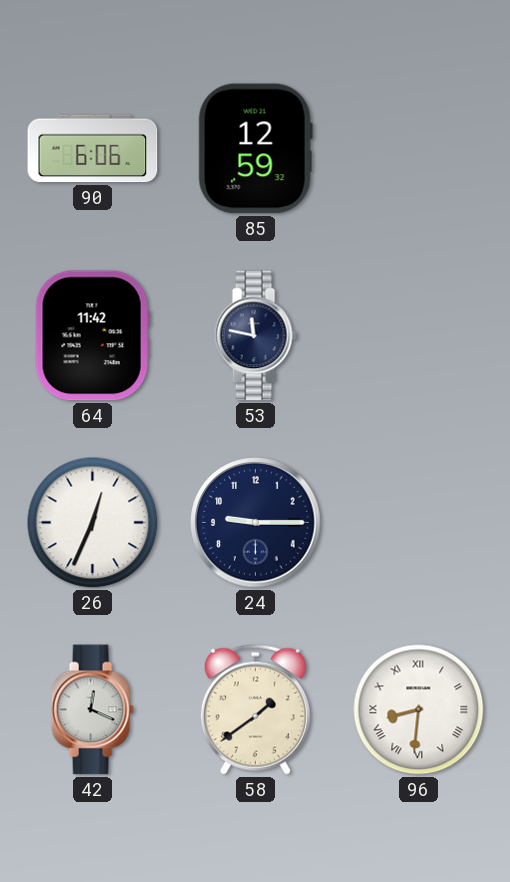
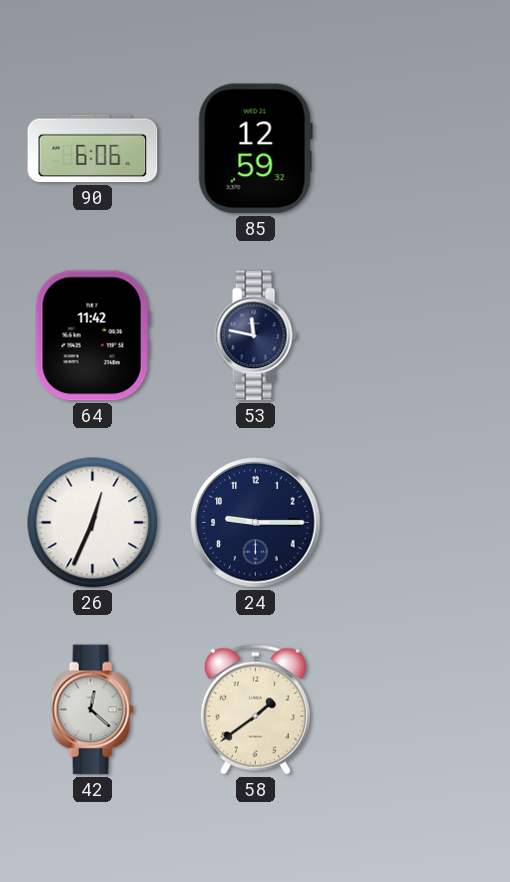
42: 12:19 -> 12:22
96: 8:31 -> none
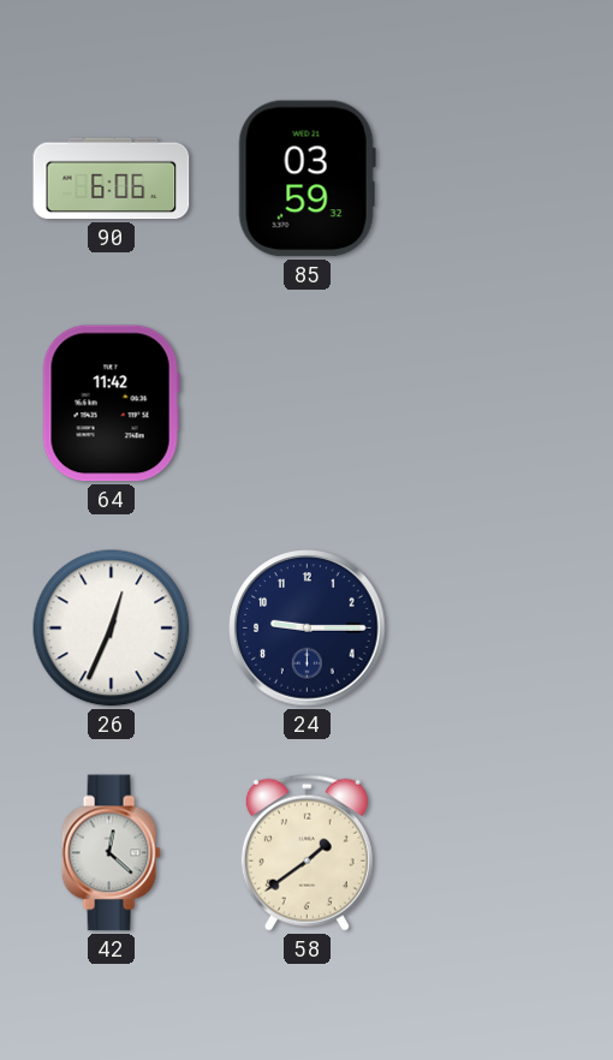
85: 12:59 -> 03:59
53: 11:47 -> none
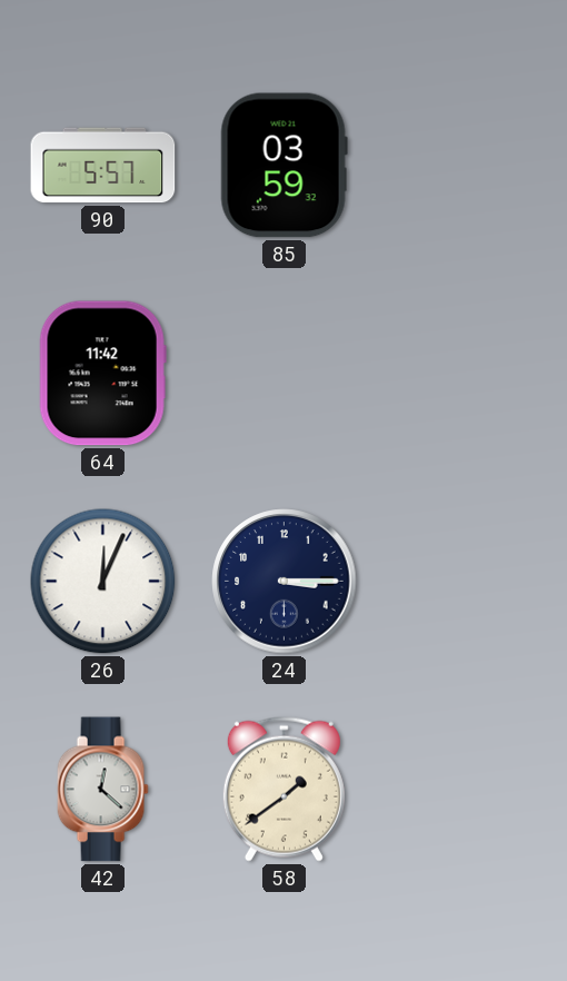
90: 6:06 -> 5:57
26: 12:34 -> 12:04
24: 9:15 -> 3:15
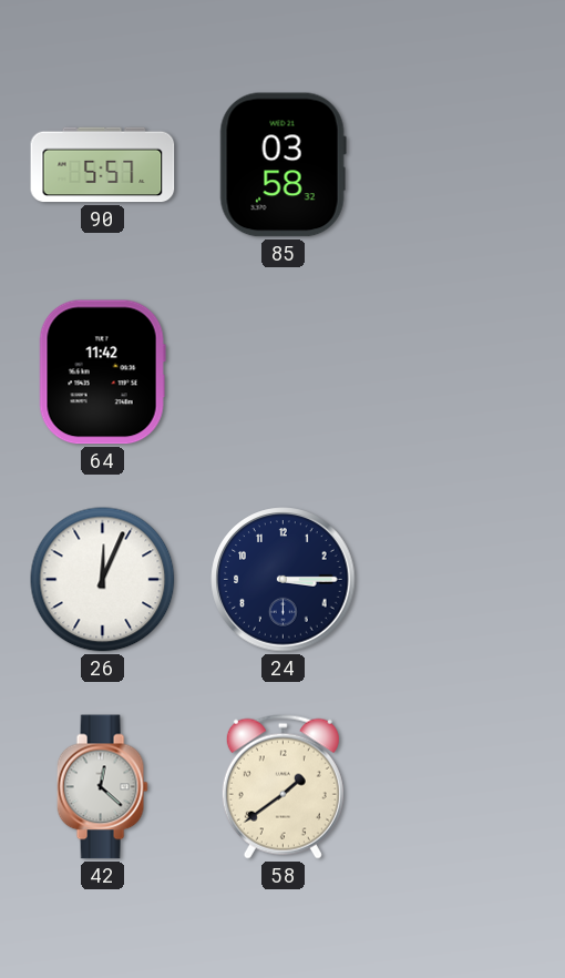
85: 03:59 -> 03:58
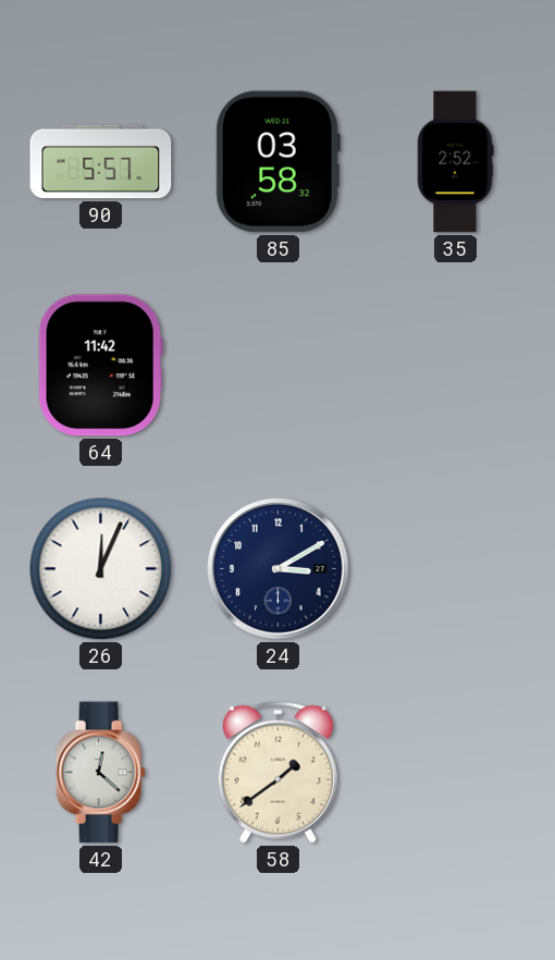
35: none -> 2:52
24: 3:15 -> 3:10
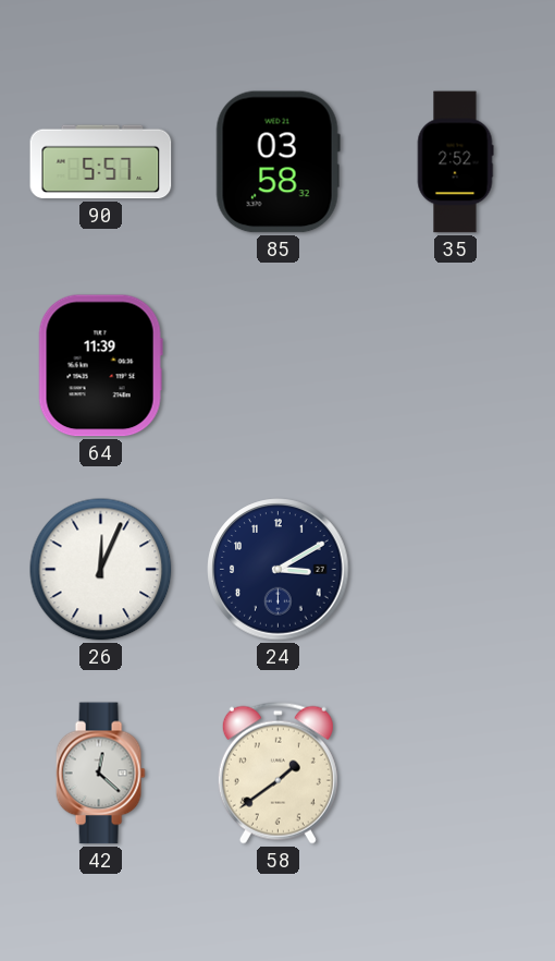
64: 11:42 -> 11:39
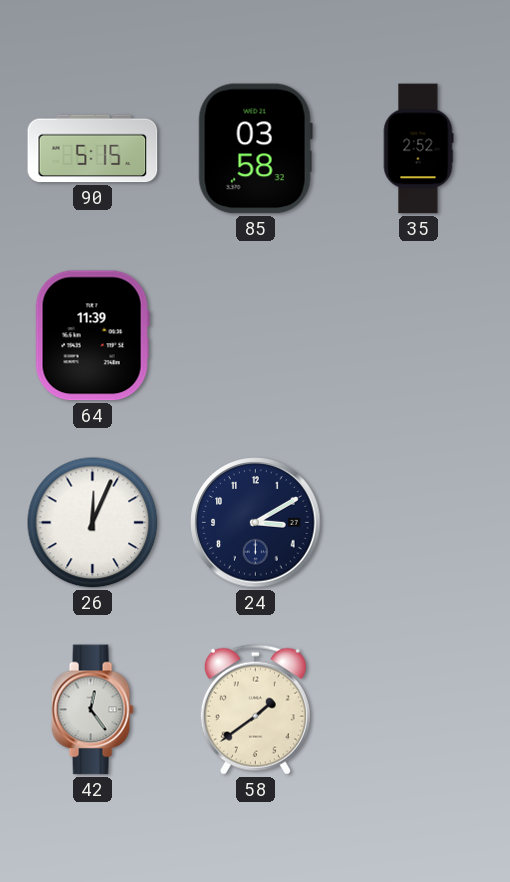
90: 5:57 -> 5:15
42: 12:22 -> 12:24
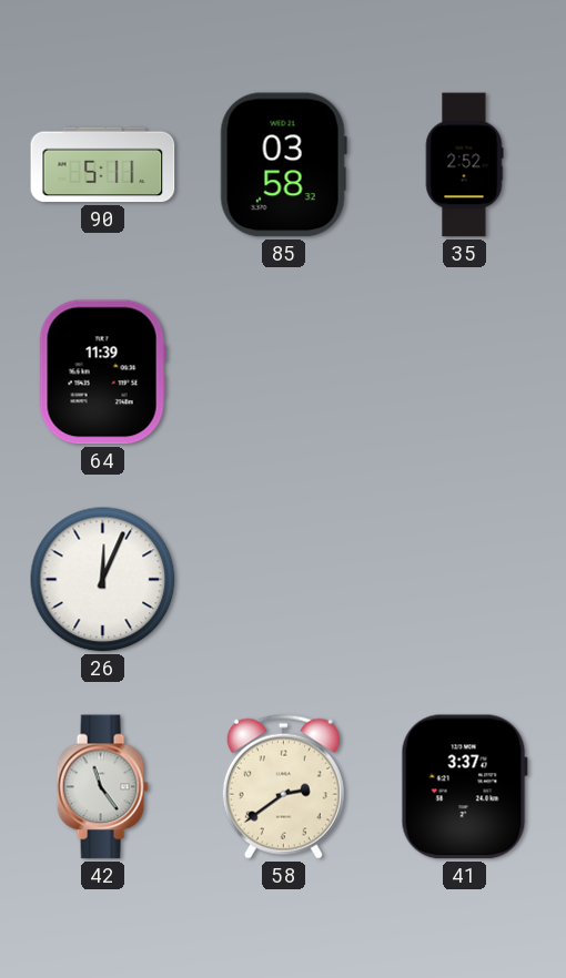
90: 5:15 -> 5:11
24: 3:10 -> none
42: 12:24 -> 11:24
58: 1:39 -> 2:39
41: none -> 3:37
